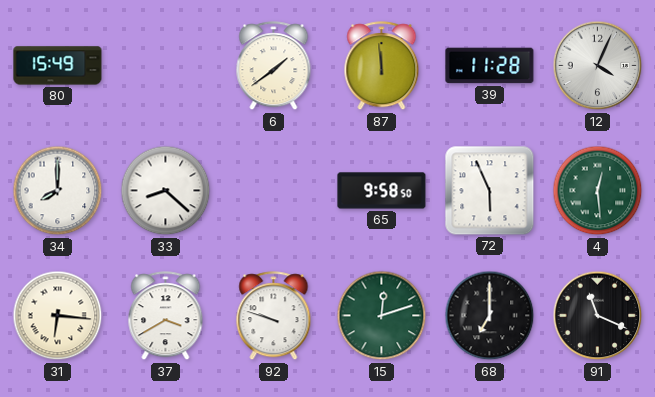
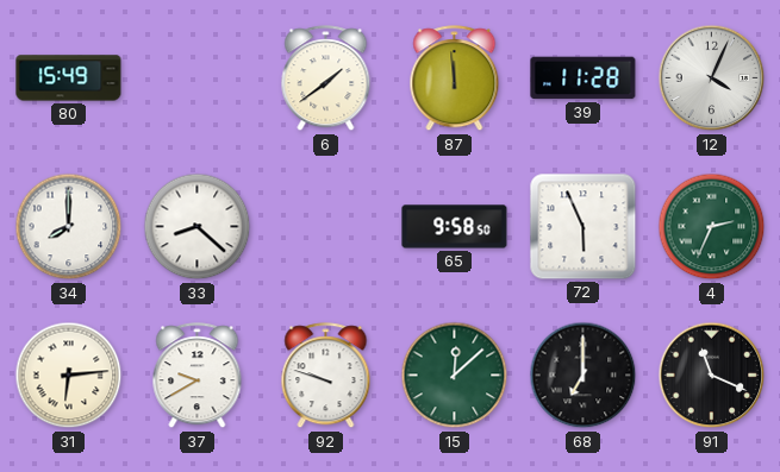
4: 12:29 -> 2:34
31: 6:16 -> 6:14
37: 3:40 -> 9:40
15: 12:12 -> 12:08
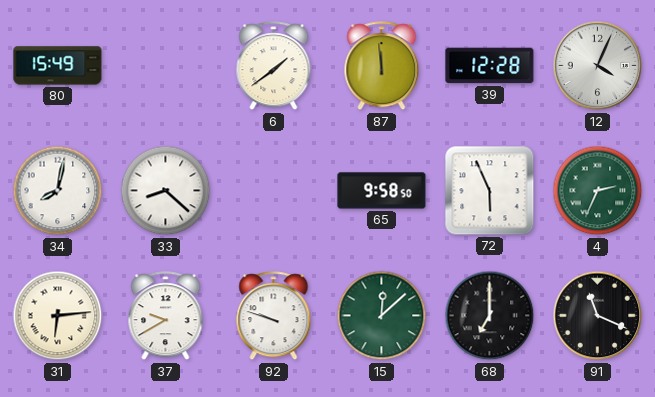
39: 11:28 -> 12:28
34: 8:00 -> 8:02
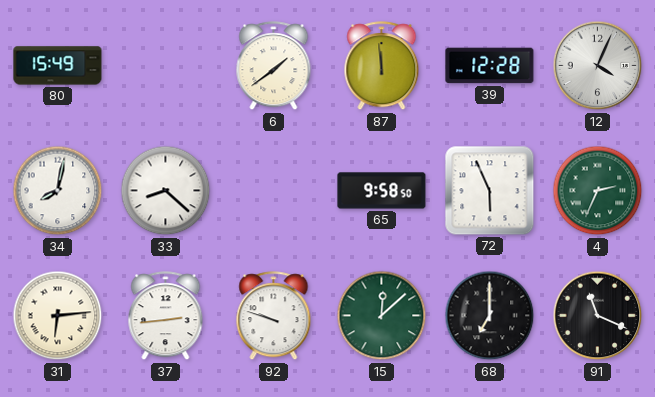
37: 9:40 -> 2:44
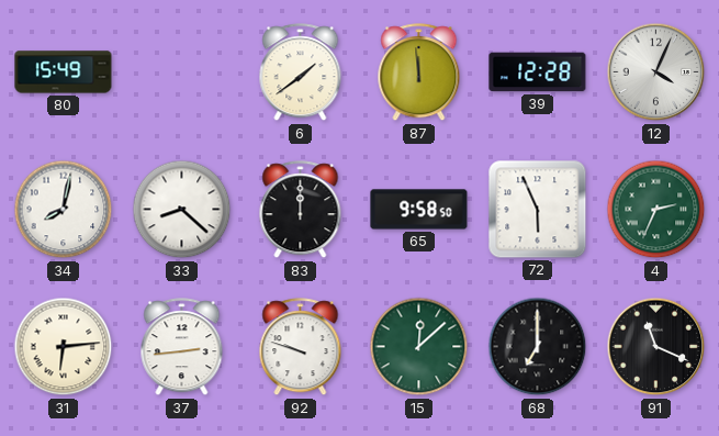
83: none -> 12:00
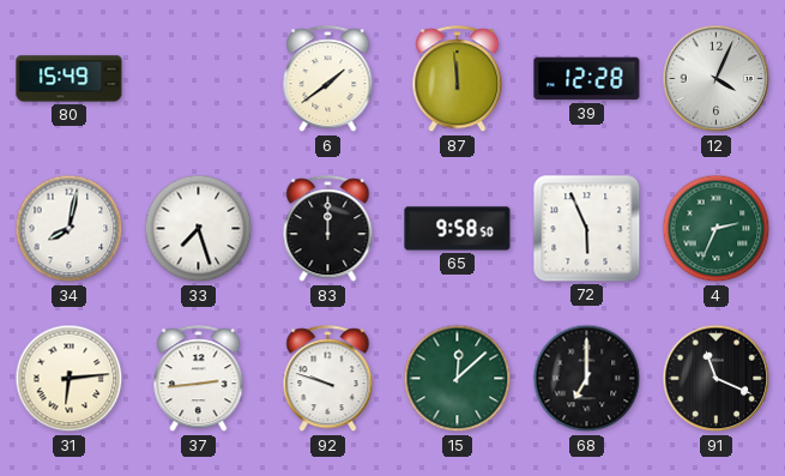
33: 8:22 -> 7:27
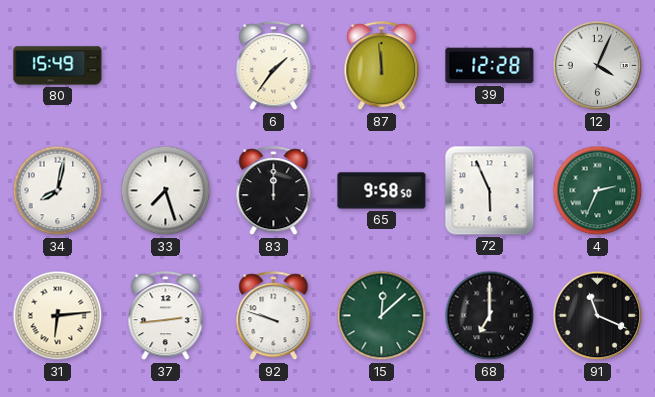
6: 1:39 -> 1:36
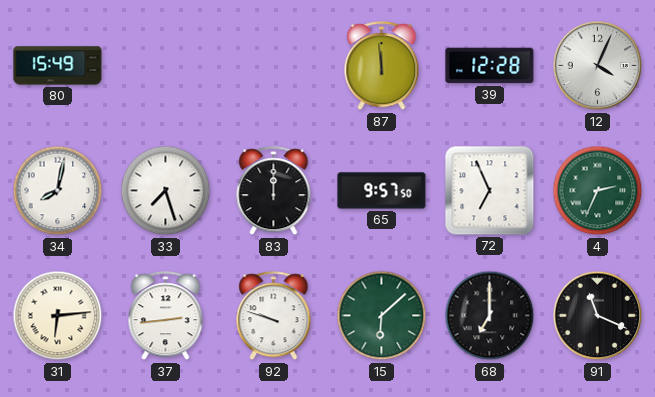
6: 1:36 -> none
65: 9:58 -> 9:57
72: 5:56 -> 6:56
15: 12:08 -> 6:08
